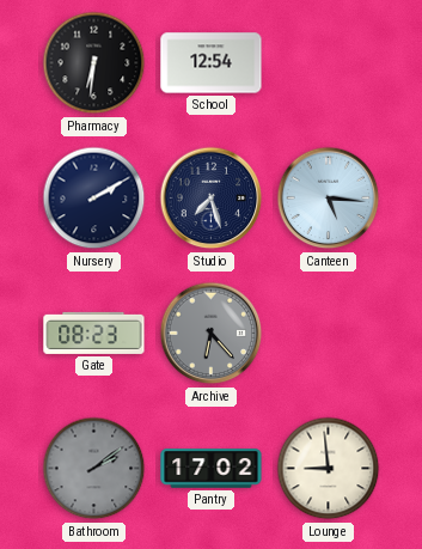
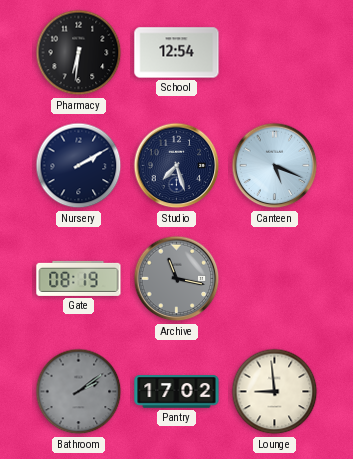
Canteen: 5:16 -> 5:19
Gate: 08:23 -> 08:19
Archive: 6:23 -> 11:17
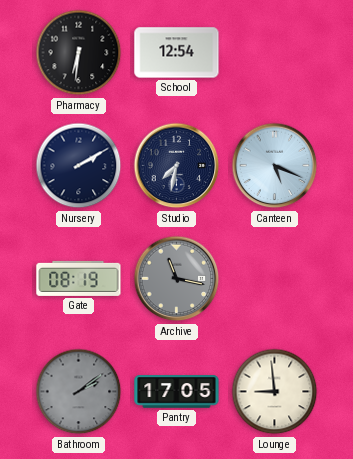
Studio: 7:27 -> 7:32
Pantry: 17:02 -> 17:05
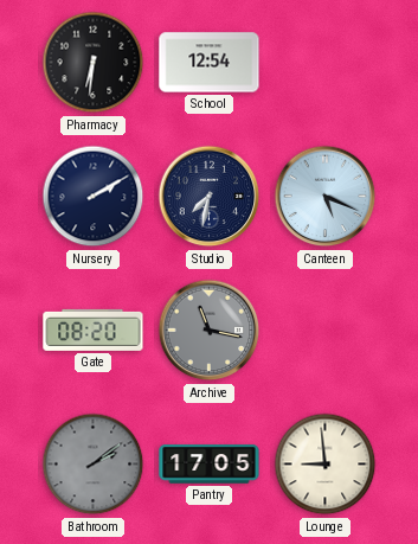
Gate: 08:19 -> 08:20
